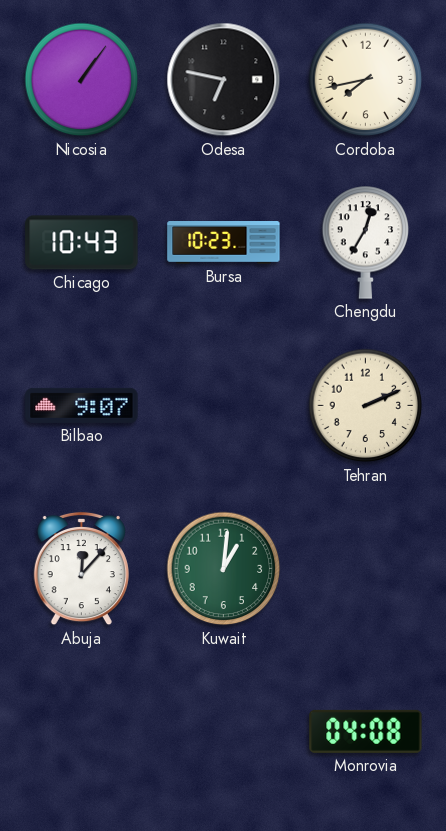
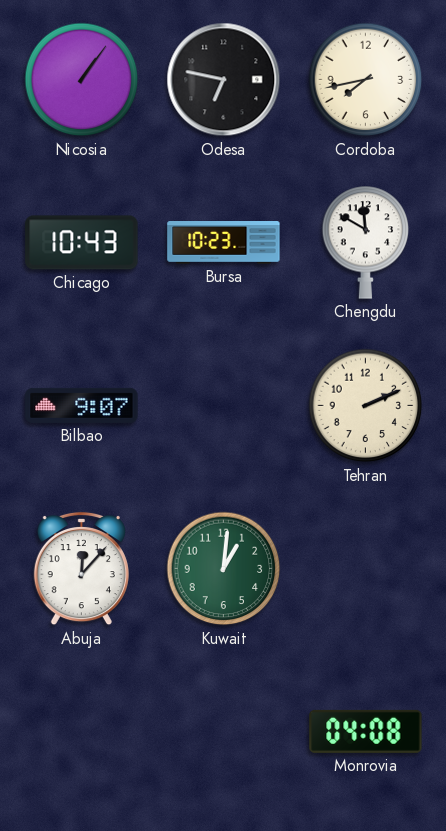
Chengdu: 12:35 -> 11:50
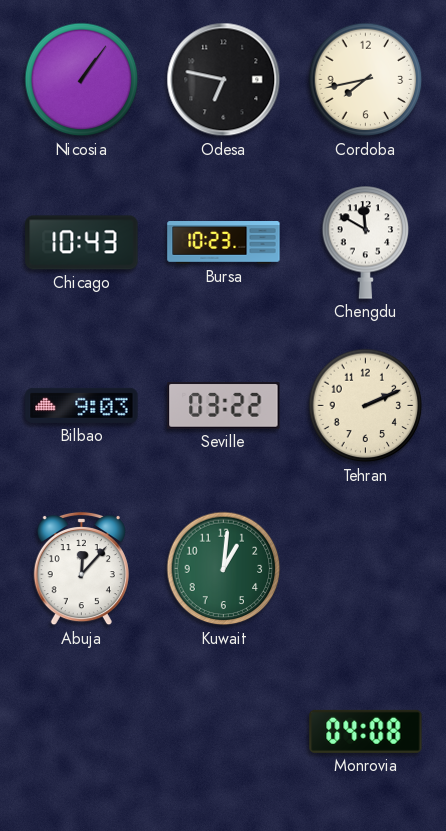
Bilbao: 9:07 -> 9:03
Seville: none -> 03:22
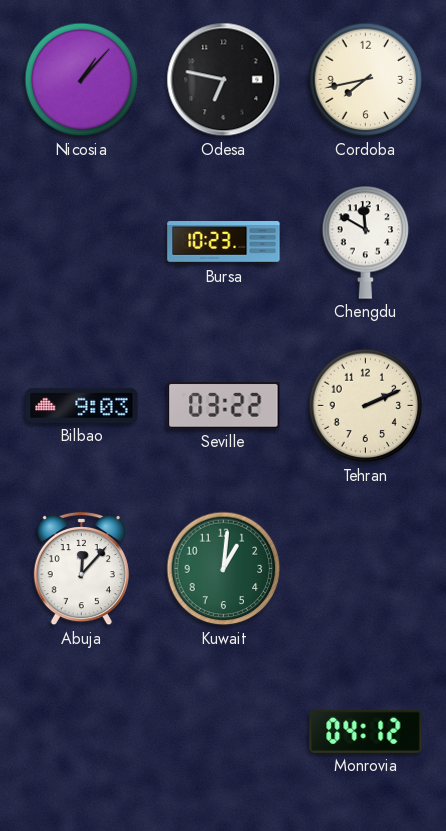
Nicosia: 1:06 -> 1:07
Chicago: 10:43 -> none
Monrovia: 04:08 -> 04:12
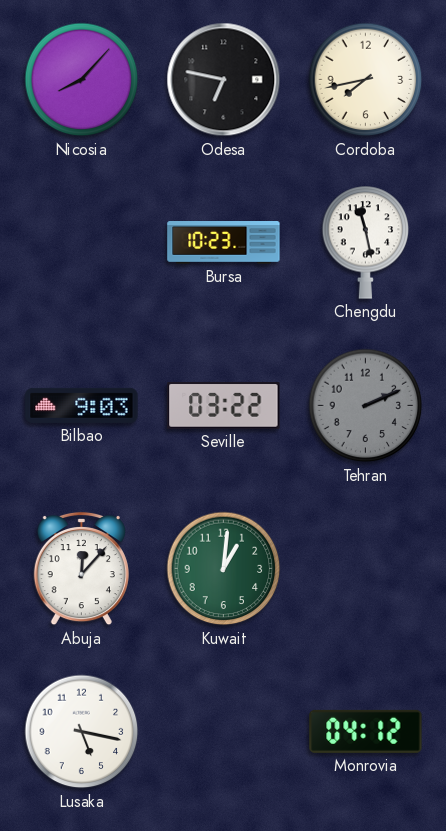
Nicosia: 1:07 -> 8:07
Chengdu: 11:50 -> 11:28
Tehran dial: cream -> grey
Lusaka: none -> 5:17
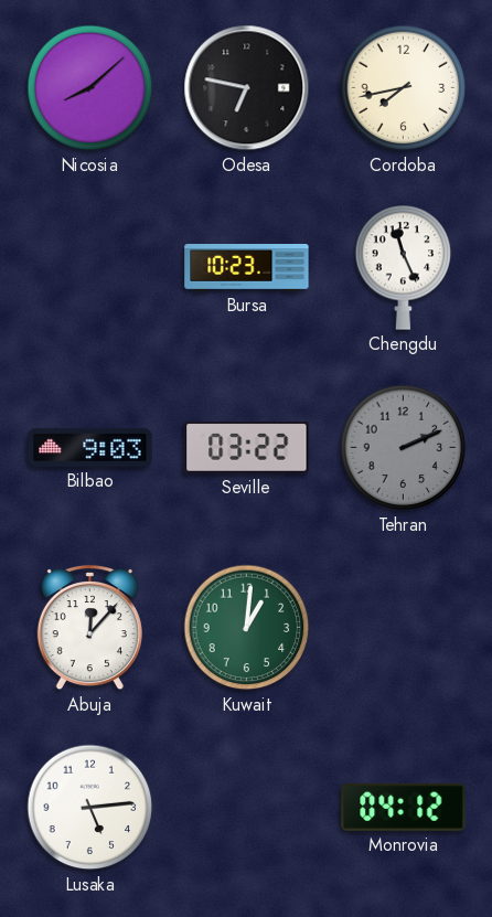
Nicosia: 8:07 -> 8:08
Chengdu: 11:28 -> 11:26
Lusaka: 5:17 -> 5:14
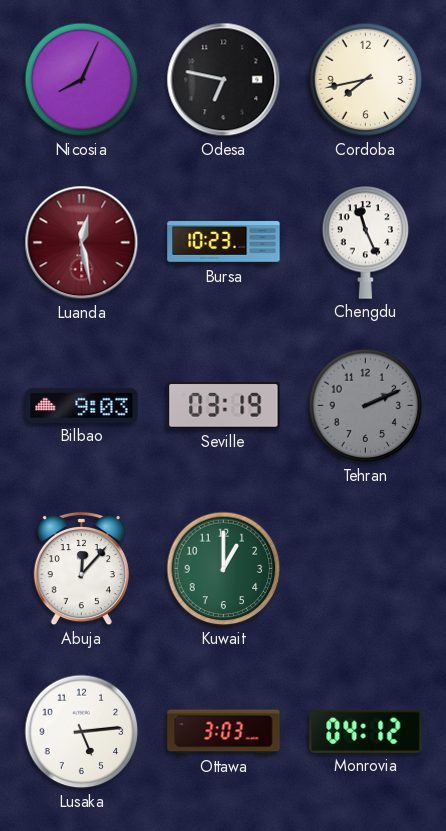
Nicosia: 8:08 -> 8:04
Luanda: none -> 12:28
Seville: 03:22 -> 03:19
Kuwait: 1:01 -> 1:00
Ottawa: none -> 3:03
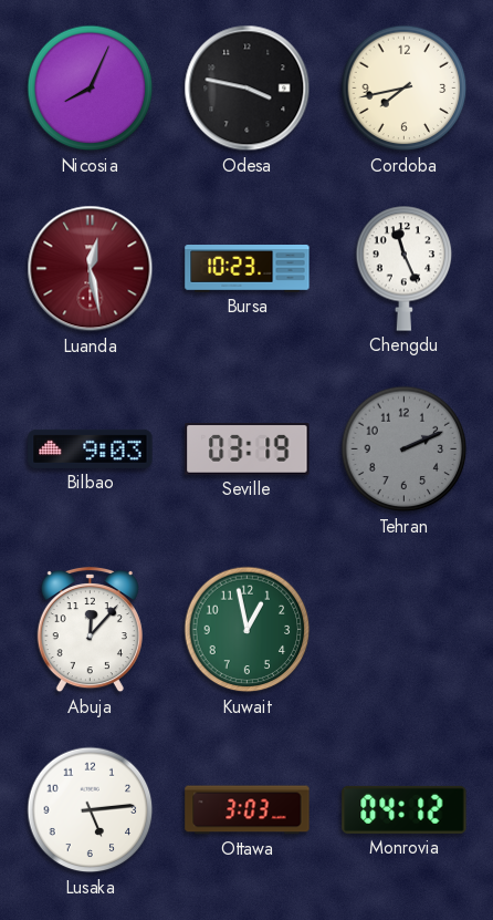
Odesa: 6:47 -> 3:47
Kuwait: 1:00 -> 12:58
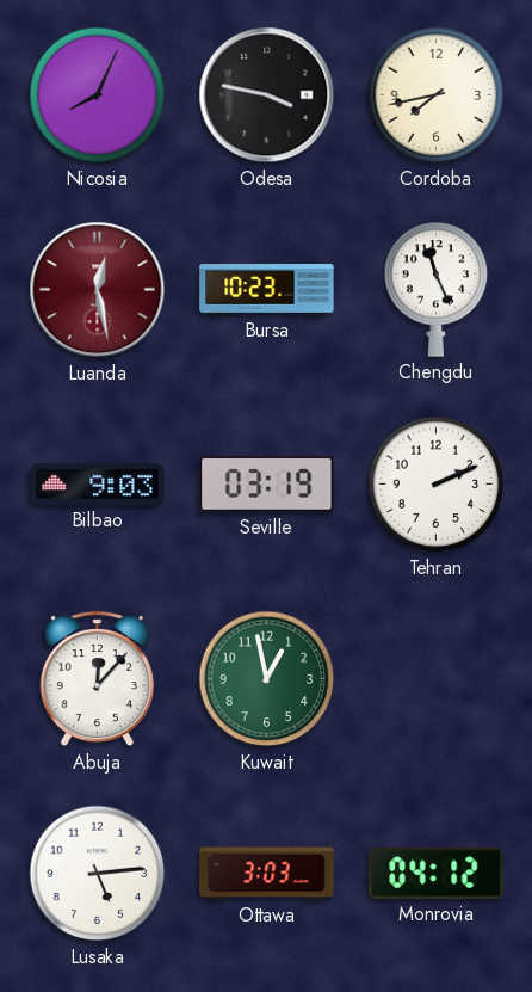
Tehran dial: grey -> white
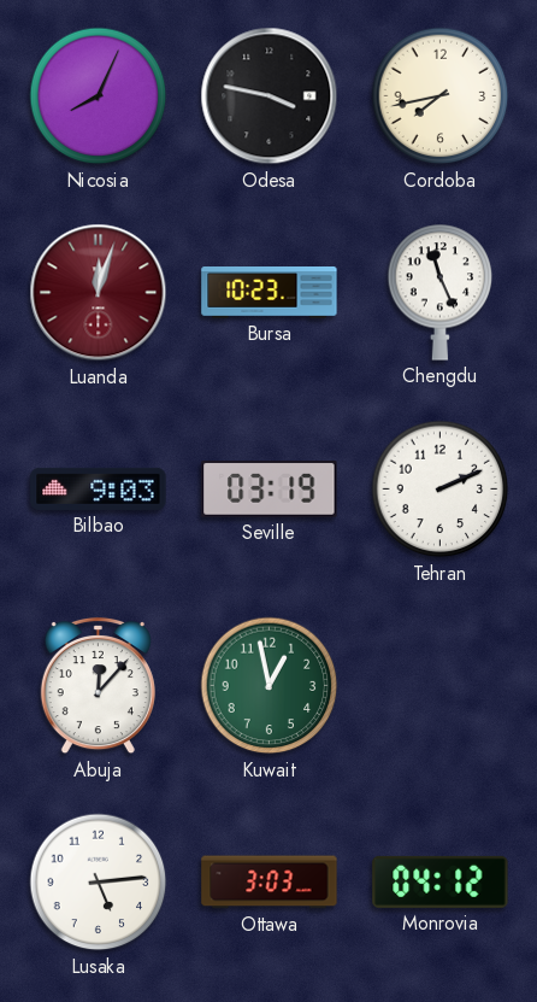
Luanda: 12:28 -> 12:03
